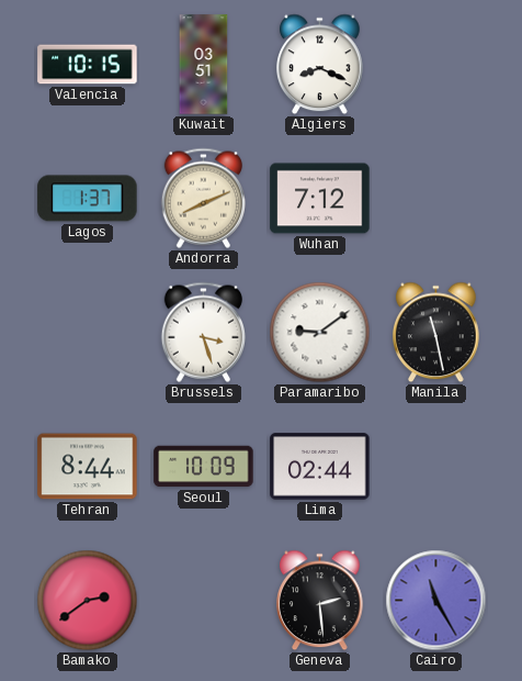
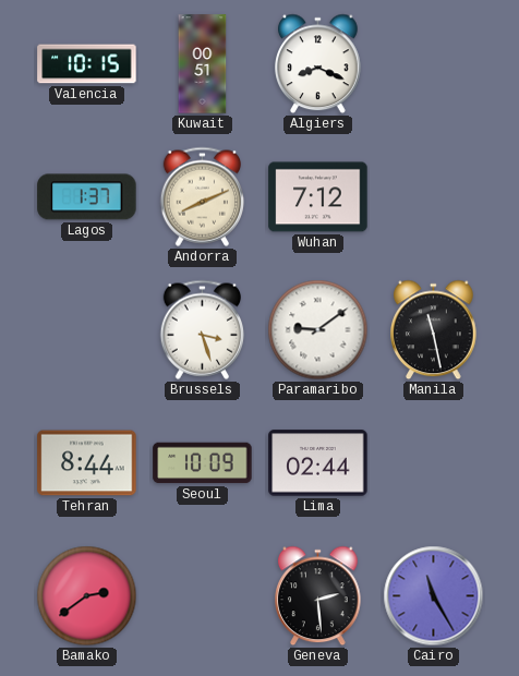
Kuwait: 03:51 -> 00:51
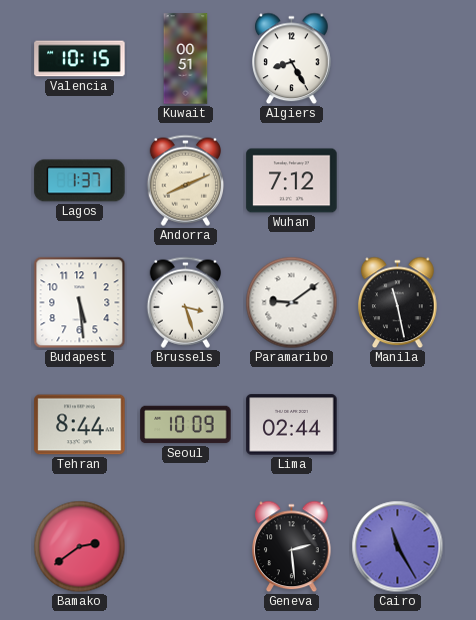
Algiers: 8:19 -> 8:25
Budapest: none -> 5:29
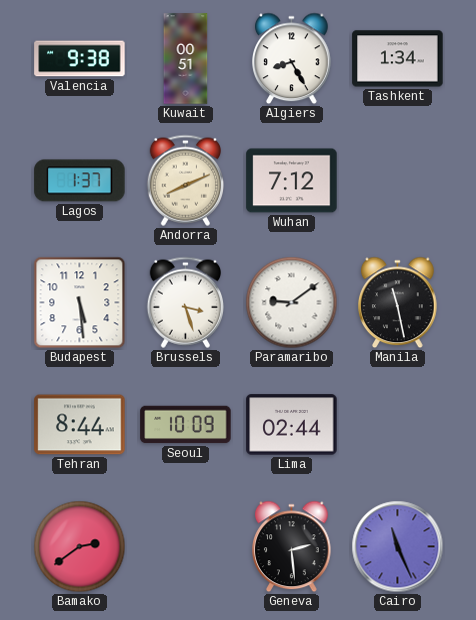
Valencia: 10:15 -> 9:38
Tashkent: none -> 1:34
Cairo: 11:25 -> 11:26
